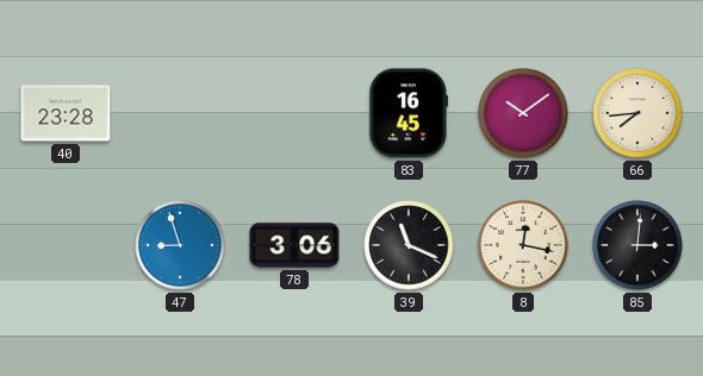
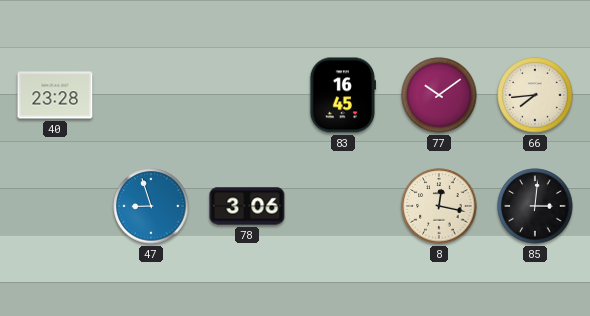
39: 11:19 -> none
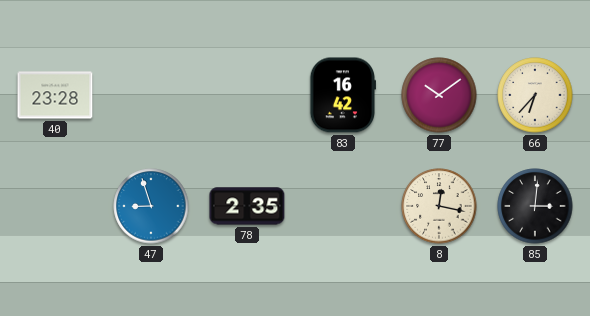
83: 16:45 -> 16:42
66: 7:44 -> 6:37
78: 3:06 -> 2:35
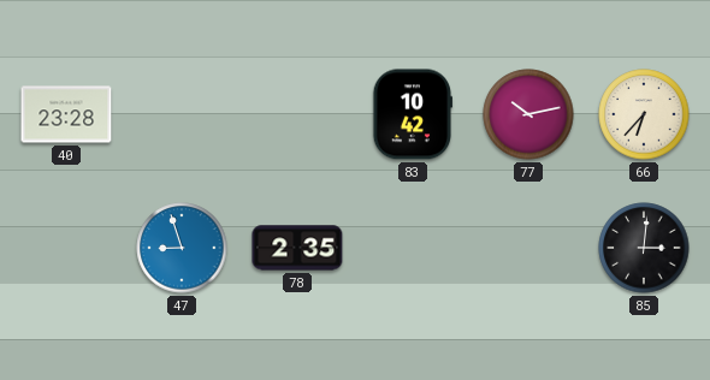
83: 16:42 -> 10:42
77: 10:09 -> 10:13
8: 12:17 -> none
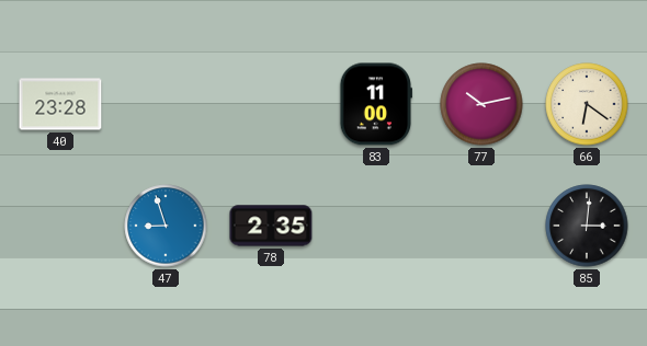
83: 10:42 -> 11:00
66: 6:37 -> 6:21
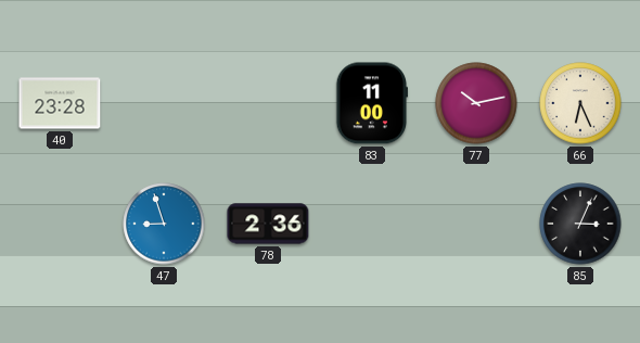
66: 6:21 -> 6:26
78: 2:35 -> 2:36
85: 3:01 -> 3:04
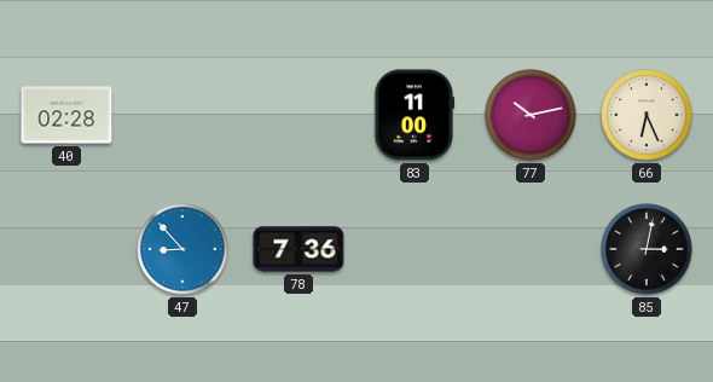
40: 23:28 -> 02:28
47: 8:57 -> 8:53
78: 2:36 -> 7:36
85: 3:04 -> 3:02
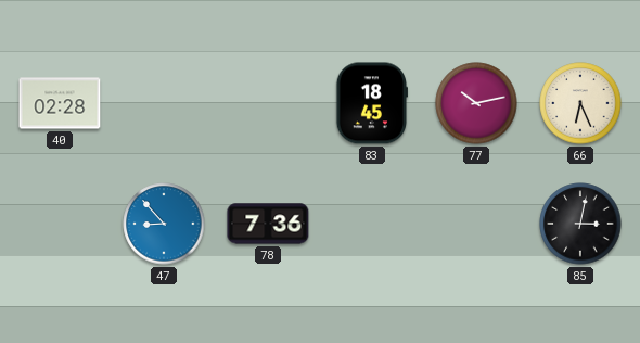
83: 11:00 -> 18:45
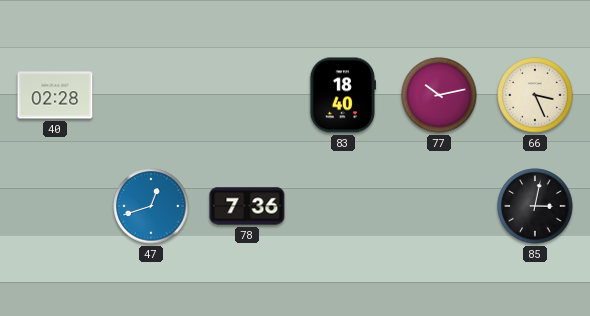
83: 18:45 -> 18:40
66: 6:26 -> 3:26
47: 8:53 -> 12:42
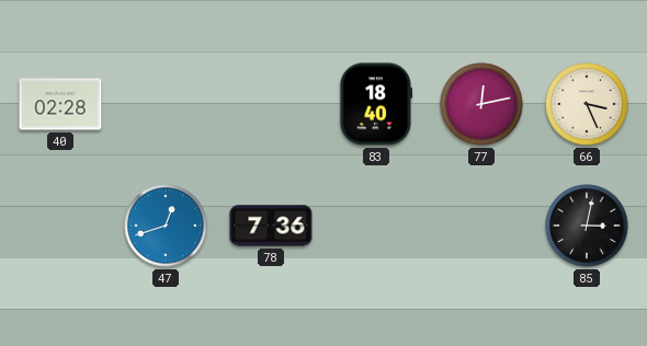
77: 10:13 -> 12:13
